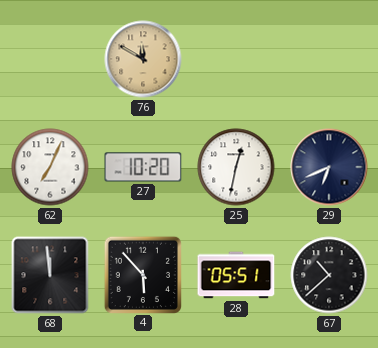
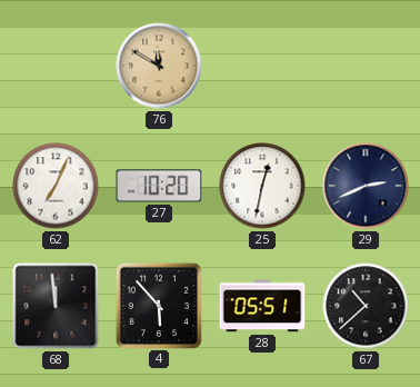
29: 6:41 -> 2:41
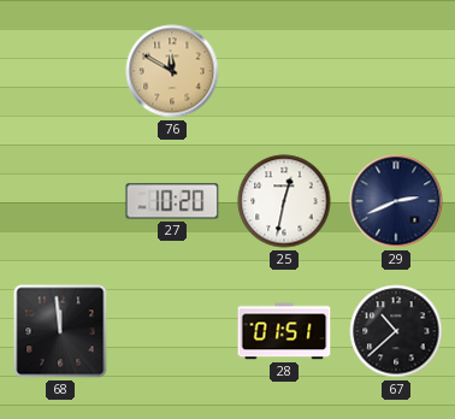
62: 7:04 -> none
4: 5:53 -> none
28: 05:51 -> 01:51
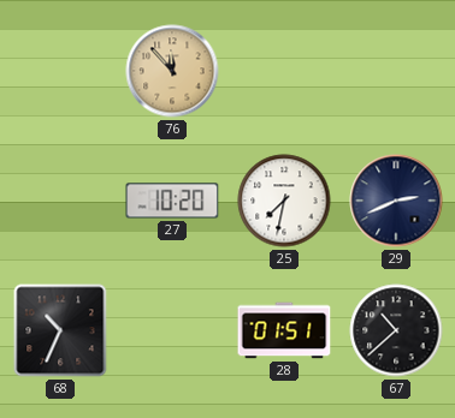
76: 11:50 -> 11:53
25: 12:32 -> 7:32
68: 11:59 -> 10:34
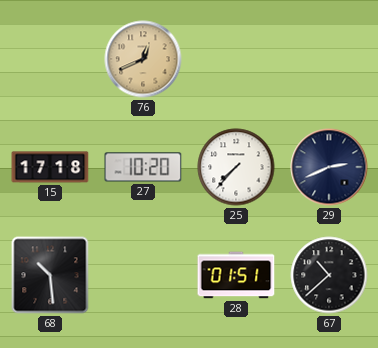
76: 11:53 -> 12:41
15: none -> 17:18
25: 7:32 -> 7:37
68: 10:34 -> 10:29
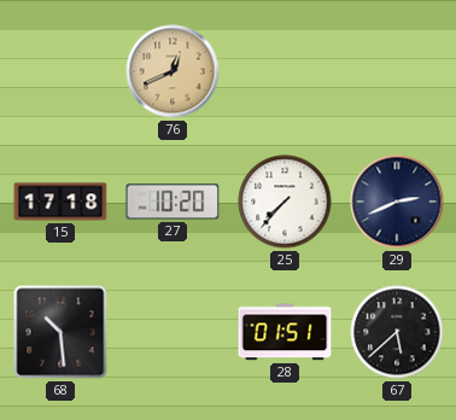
67: 10:38 -> 5:38
